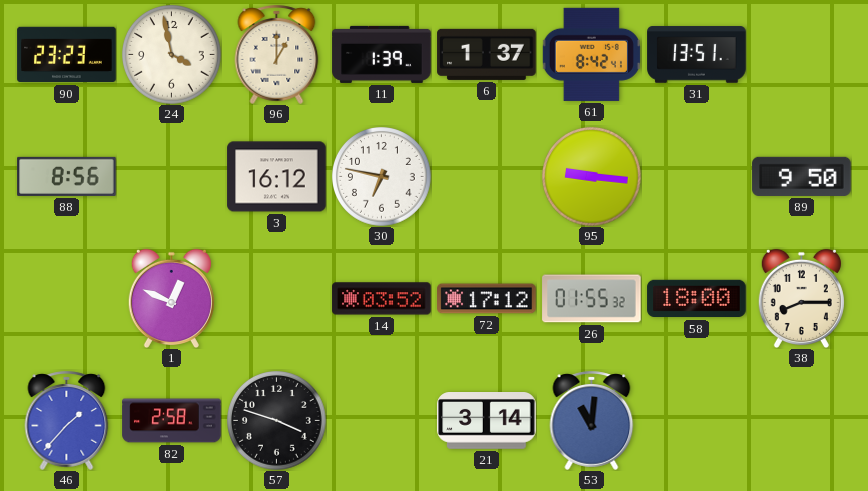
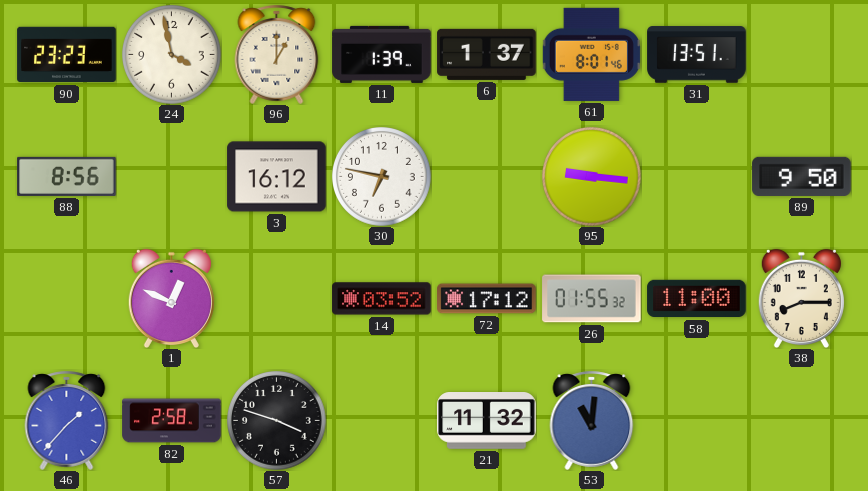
61: 8:42 -> 8:01
58: 18:00 -> 11:00
21: 3:14 -> 11:32
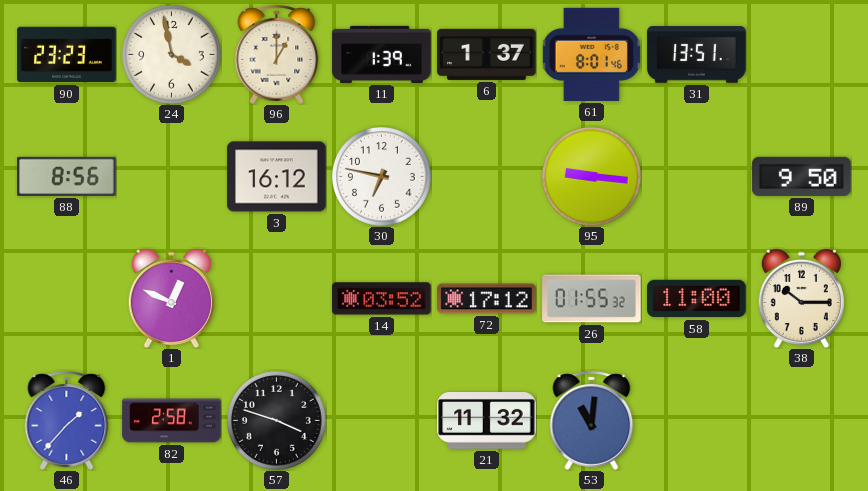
38: 8:15 -> 10:15
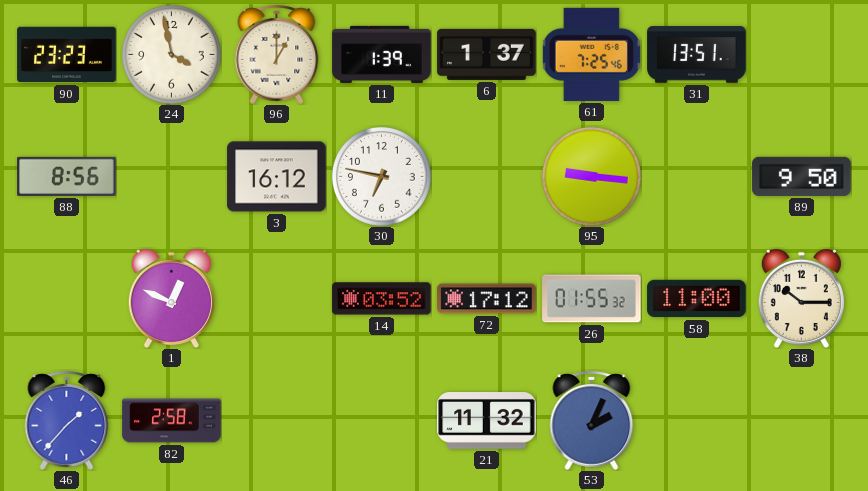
61: 8:01 -> 7:25
57: 3:48 -> none
53: 11:01 -> 2:04
